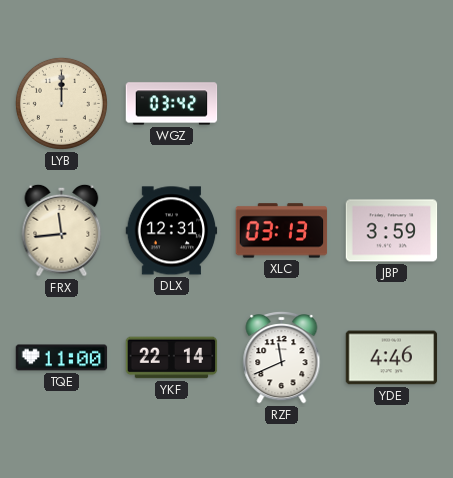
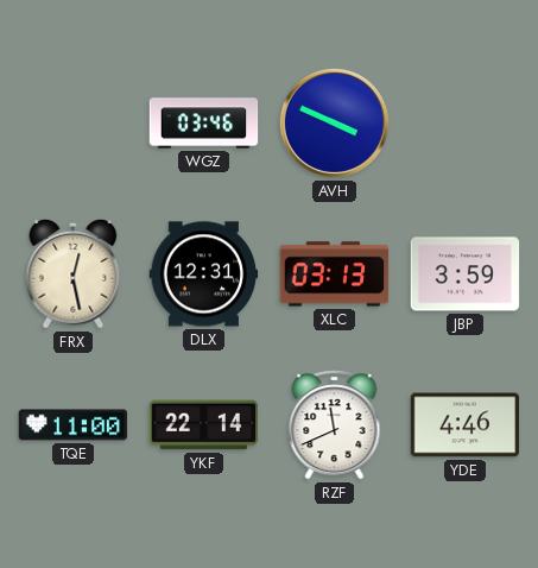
LYB: 12:00 -> none
WGZ: 03:42 -> 03:46
AVH: none -> 3:49
FRX: 11:44 -> 12:28
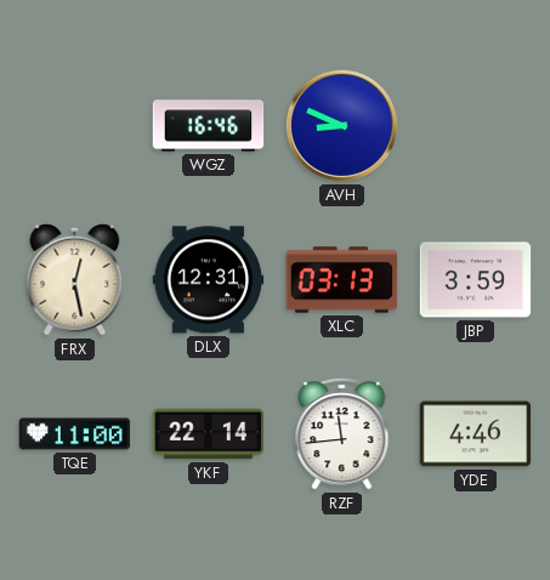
WGZ: 03:46 -> 16:46
AVH: 3:49 -> 8:49
RZF: 11:41 -> 11:44
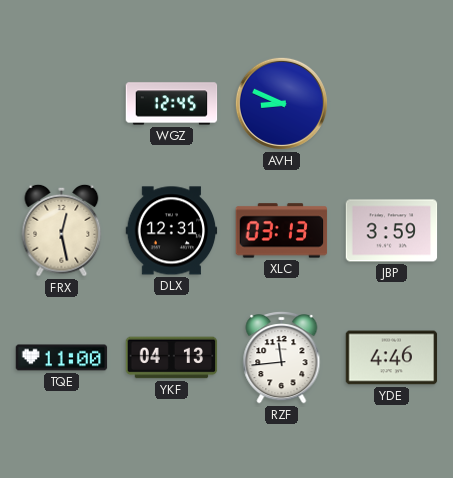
WGZ: 16:46 -> 12:45
YKF: 22:14 -> 04:13
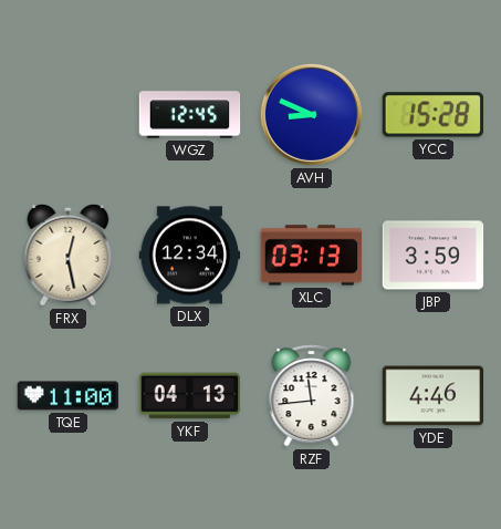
YCC: none -> 15:28
DLX: 12:31 -> 12:34
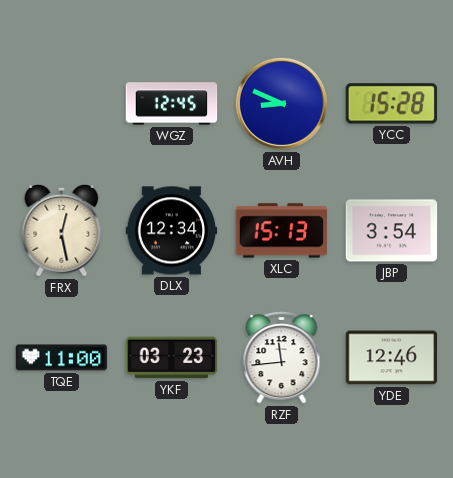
XLC: 03:13 -> 15:13
JBP: 3:59 -> 3:54
YKF: 04:13 -> 03:23
YDE: 4:46 -> 12:46
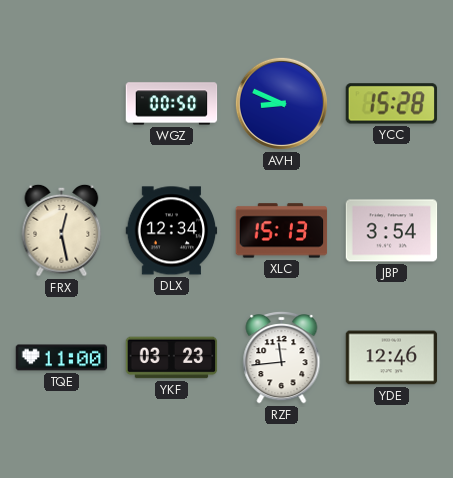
WGZ: 12:45 -> 00:50
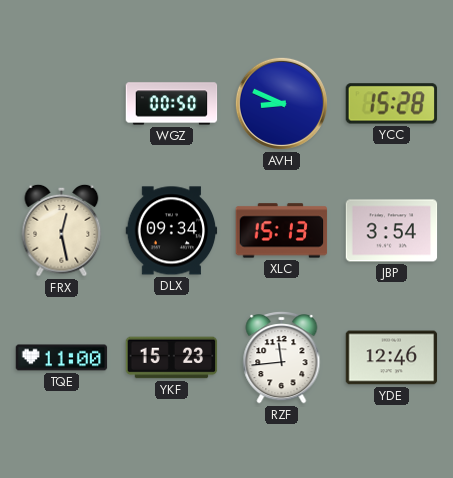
DLX: 12:34 -> 09:34
YKF: 03:23 -> 15:23
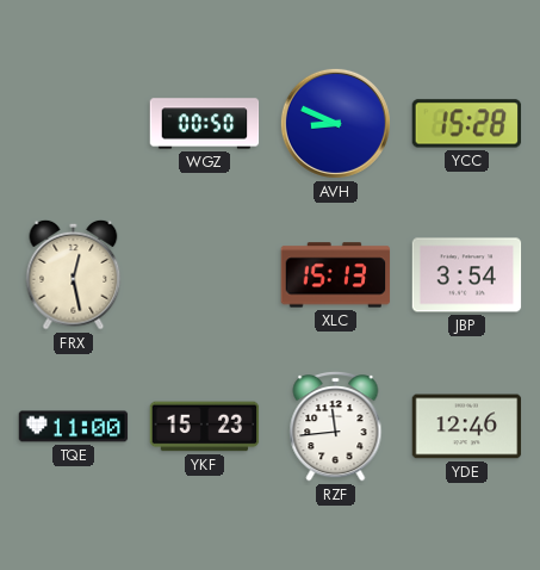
DLX: 09:34 -> none
